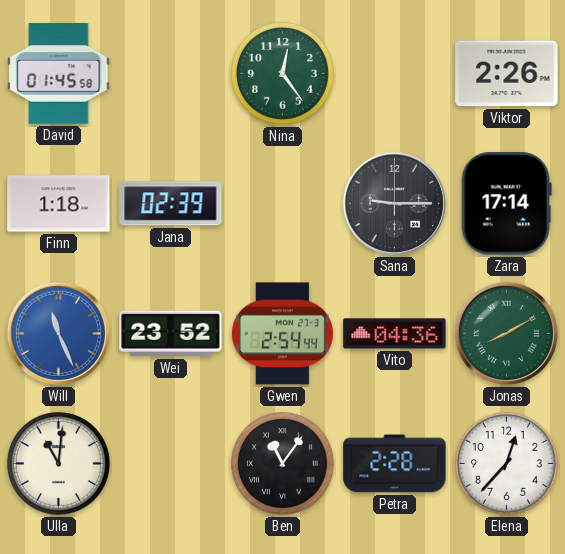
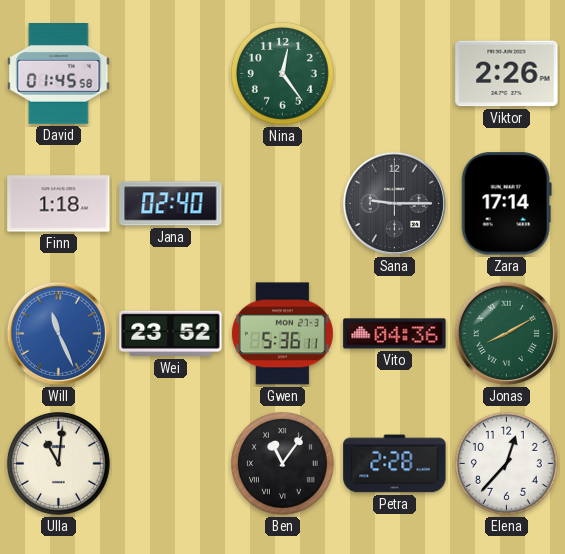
Jana: 02:39 -> 02:40
Gwen: 2:54 -> 5:36
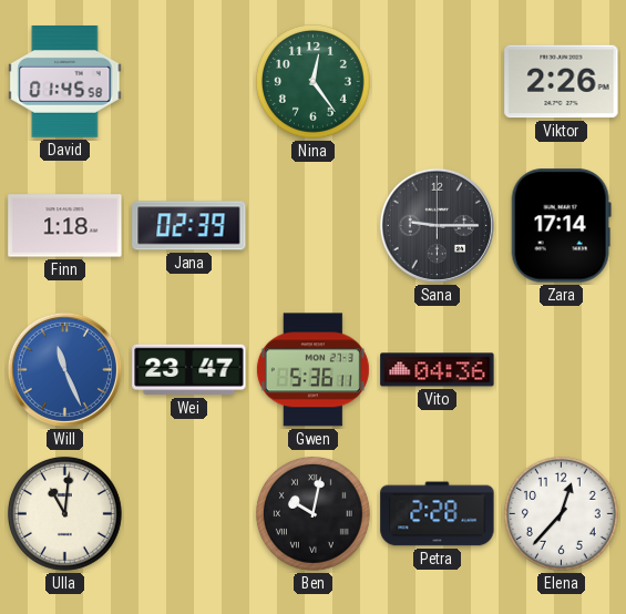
Jana: 02:40 -> 02:39
Wei: 23:52 -> 23:47
Jonas: 8:10 -> none
Ben: 11:06 -> 10:02
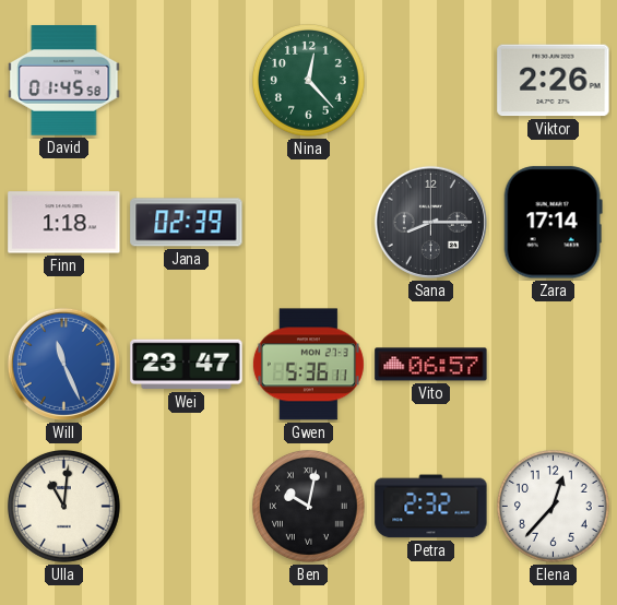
Nina: 12:24 -> 12:23
Sana: 9:15 -> 8:15
Vito: 04:36 -> 06:57
Petra: 2:28 -> 2:32
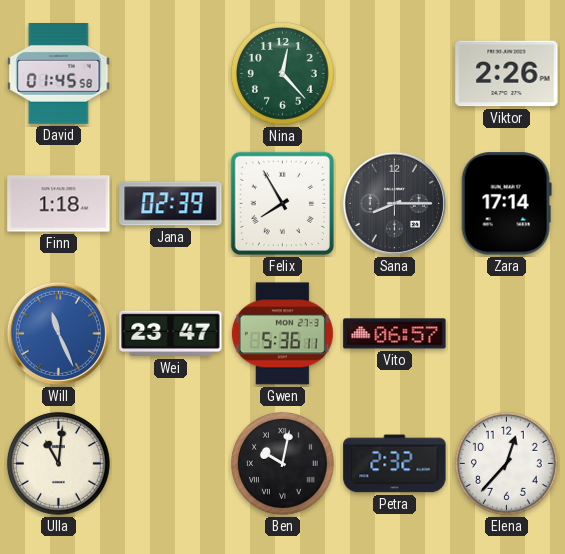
Felix: none -> 7:55
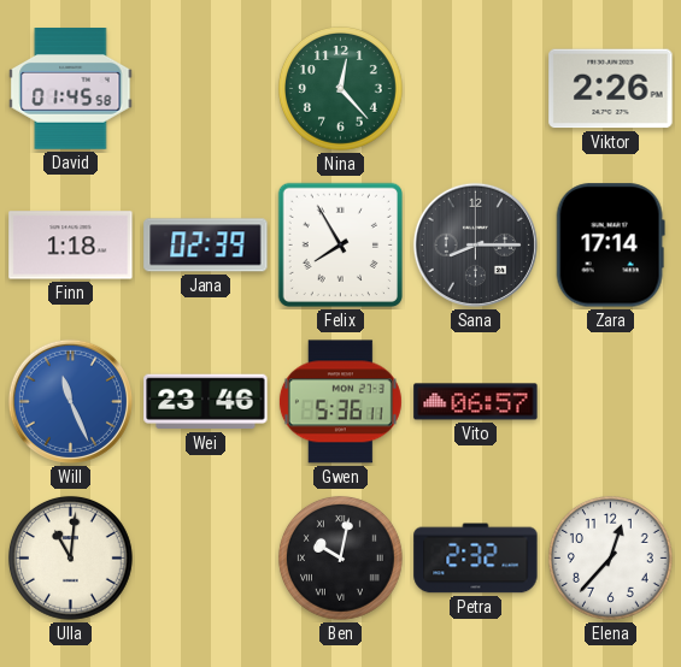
Wei: 23:47 -> 23:46
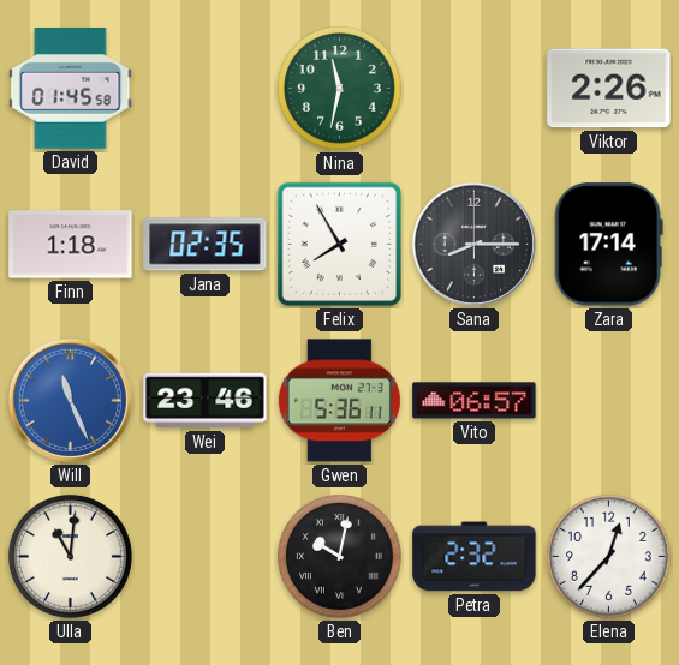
Nina: 12:23 -> 11:32
Jana: 02:39 -> 02:35
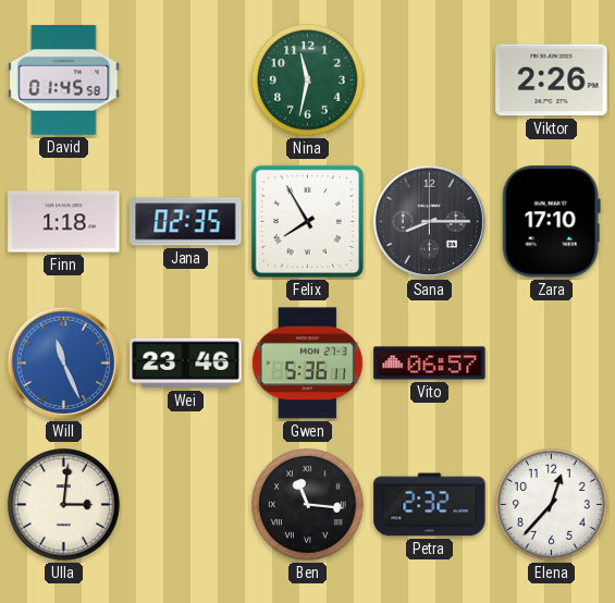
Zara: 17:14 -> 17:10
Ulla: 11:01 -> 3:01
Ben: 10:02 -> 11:16
